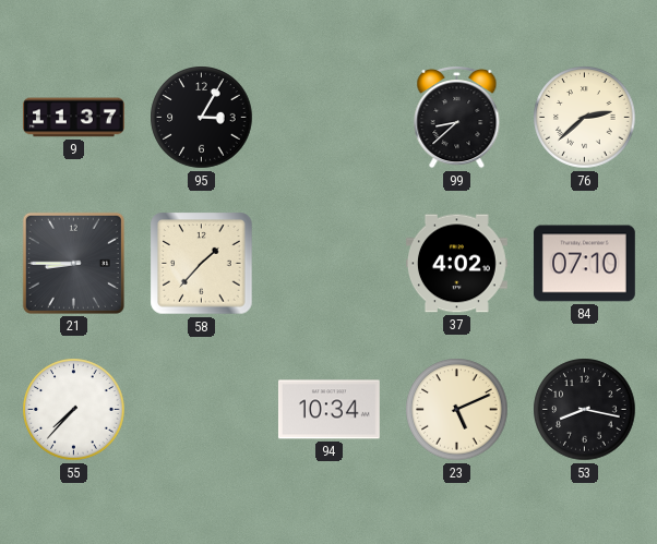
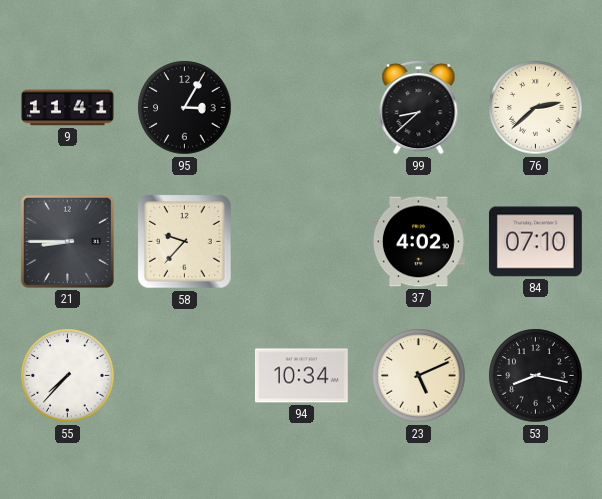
9: 11:37 -> 11:41
58: 1:37 -> 9:37
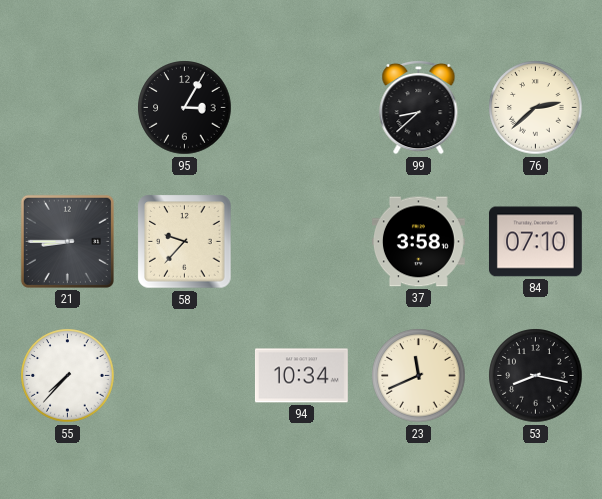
9: 11:41 -> none
37: 4:02 -> 3:58
23: 5:11 -> 11:41
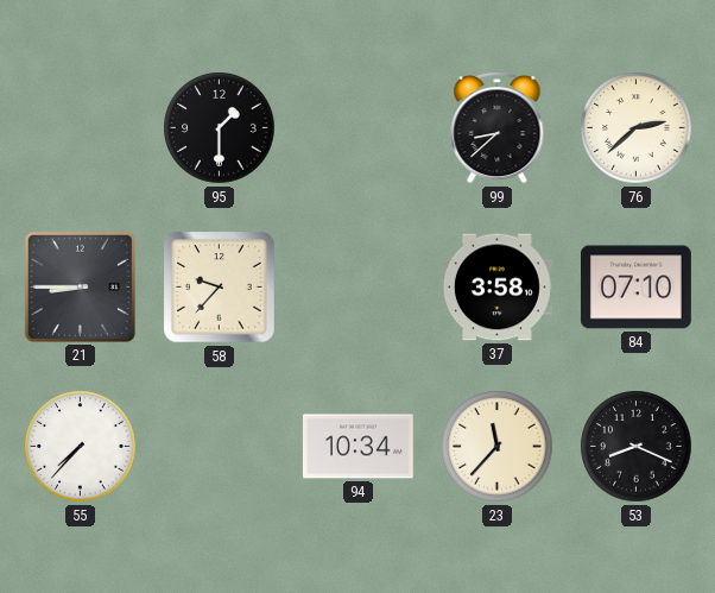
95: 3:05 -> 1:30
23: 11:41 -> 11:37
53: 8:17 -> 8:19
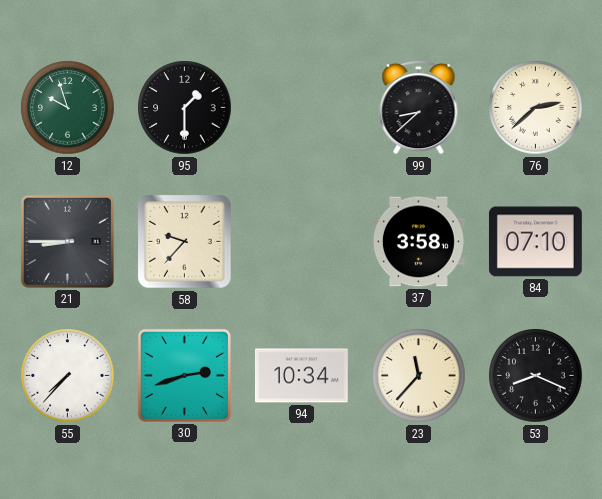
12: none -> 9:57
30: none -> 2:42
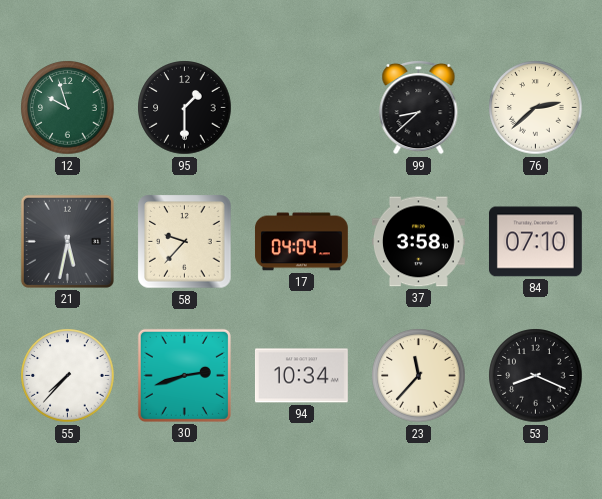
21: 8:45 -> 5:32
17: none -> 04:04
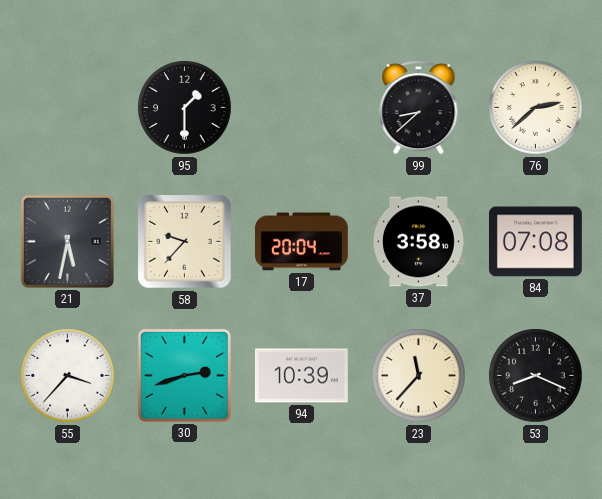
12: 9:57 -> none
17: 04:04 -> 20:04
84: 07:10 -> 07:08
55: 7:37 -> 3:37
94: 10:34 -> 10:39
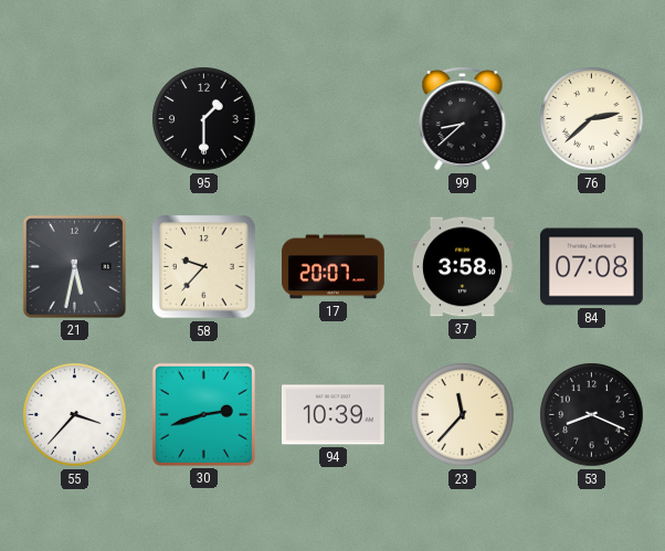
17: 20:04 -> 20:07
